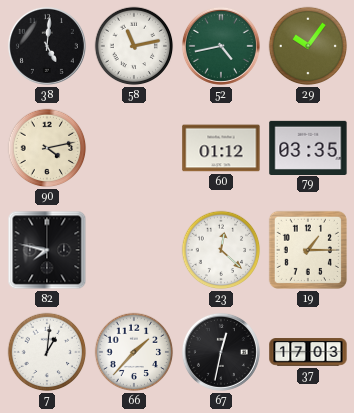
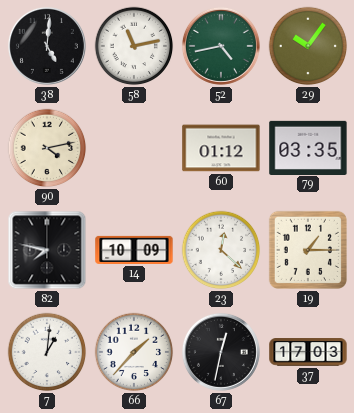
14: none -> 10:09
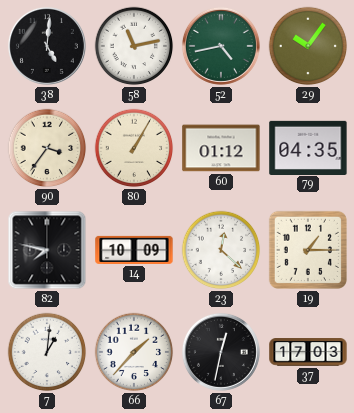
90: 4:13 -> 3:36
80: none -> 1:05
79: 03:35 -> 04:35
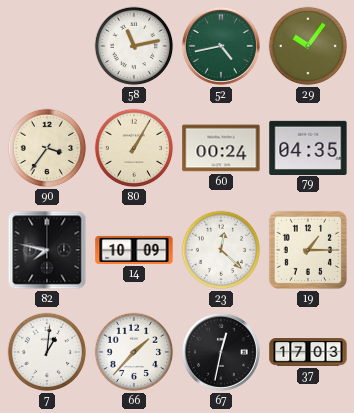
38: 5:01 -> none
60: 01:12 -> 00:24
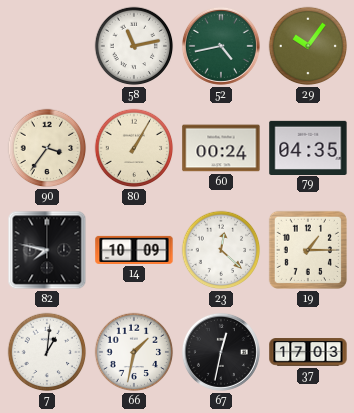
66: 1:37 -> 1:32
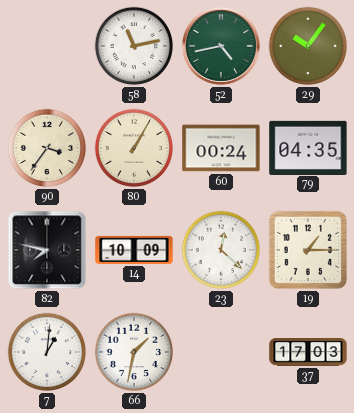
67: 12:32 -> none
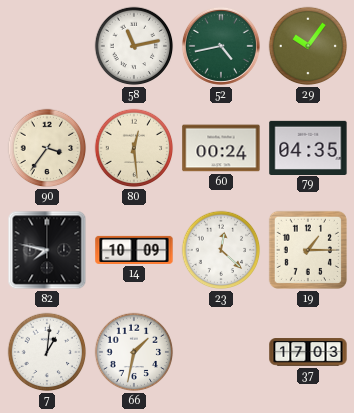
80: 1:05 -> 12:29
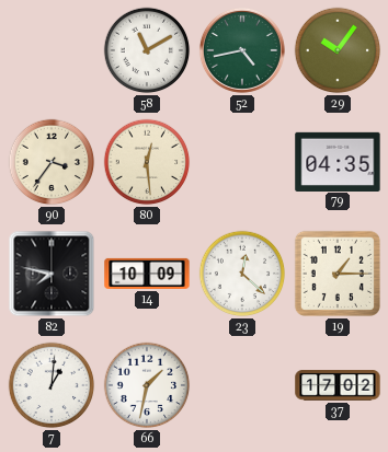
58: 11:13 -> 11:10
60: 00:24 -> none
37: 17:03 -> 17:02
